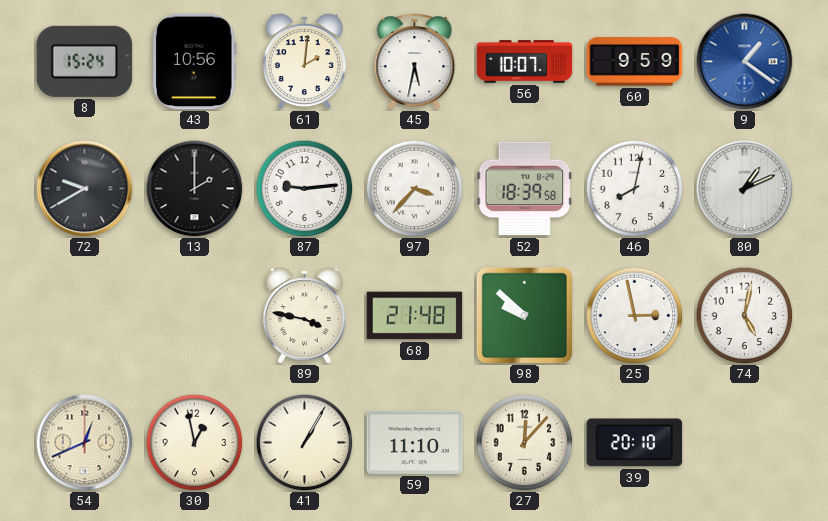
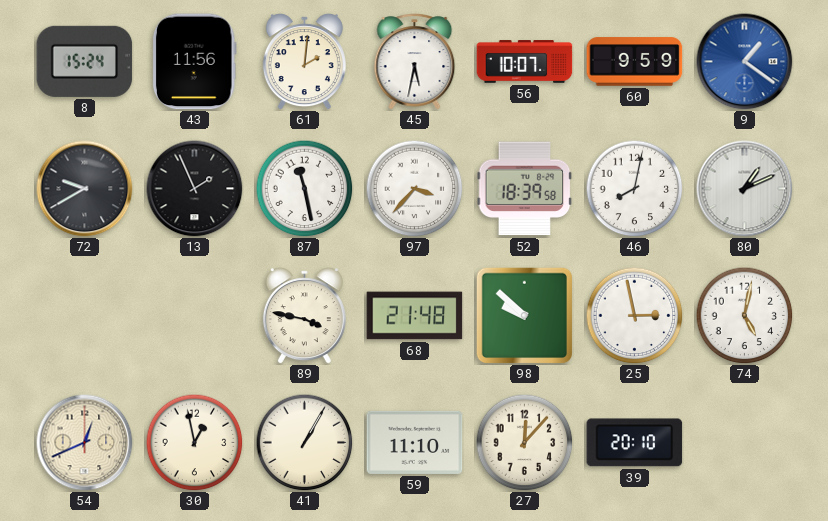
43: 10:56 -> 11:56
13: 2:00 -> 1:56
87: 9:14 -> 11:28
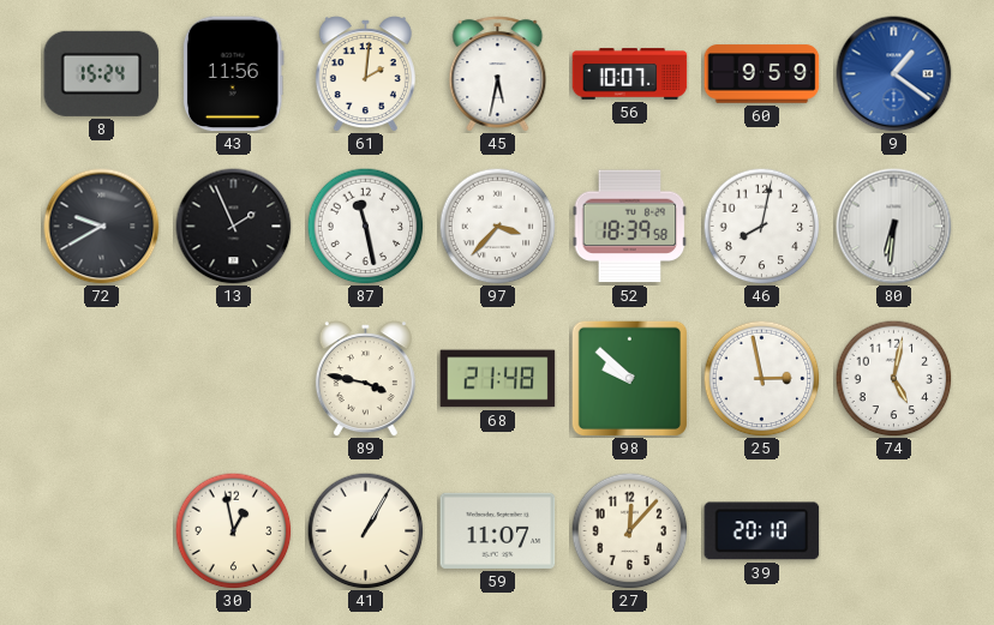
80: 1:11 -> 6:31
54: 12:41 -> none
59: 11:10 -> 11:07
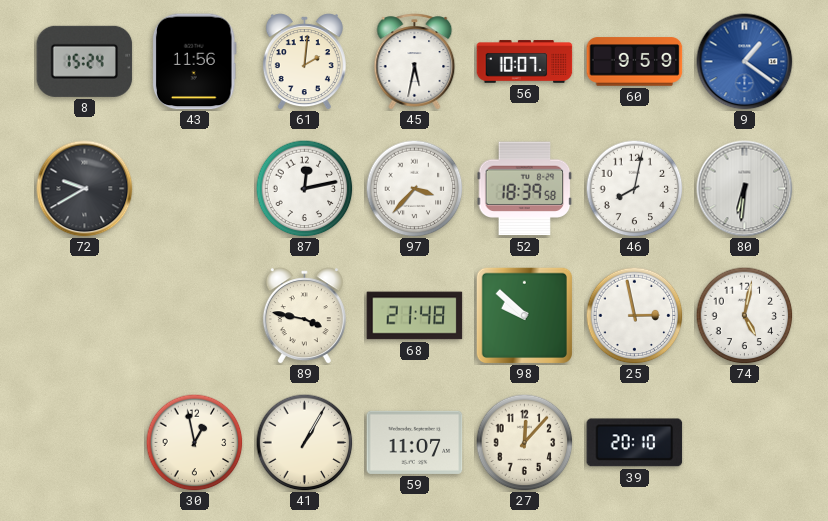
13: 1:56 -> none
87: 11:28 -> 12:13
